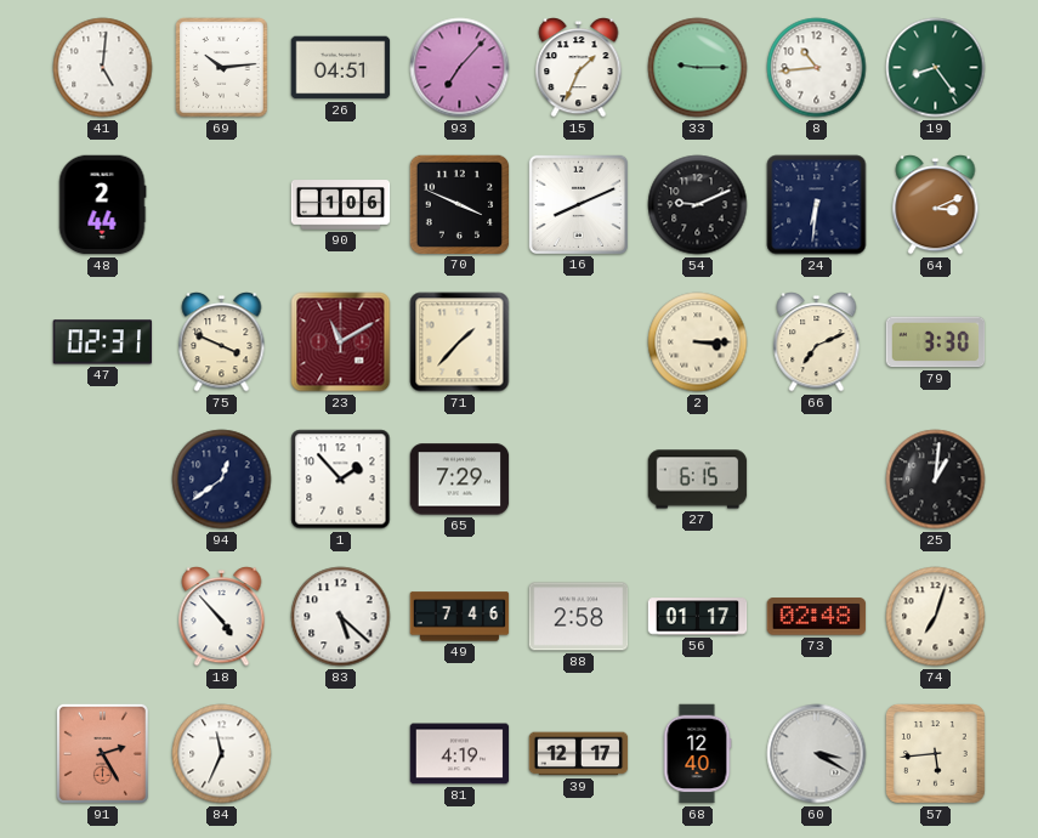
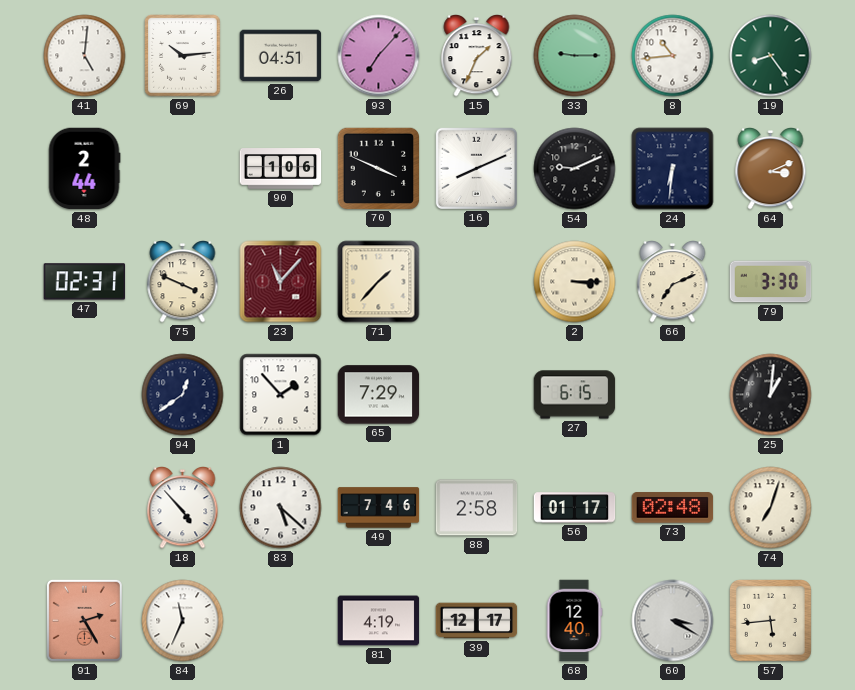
23: 11:10 -> 11:07
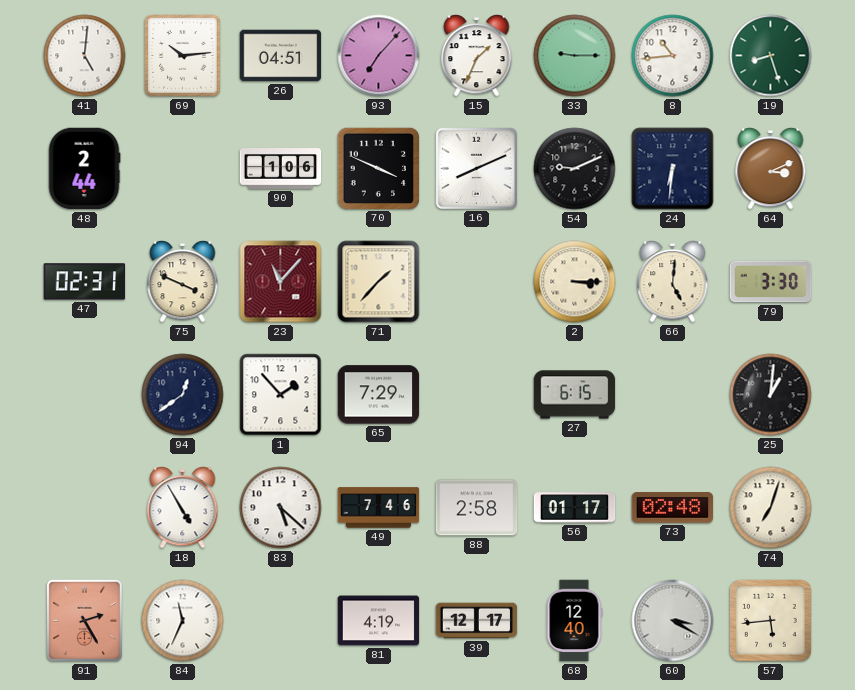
19: 8:24 -> 8:27
66: 7:11 -> 5:01
18: 4:53 -> 4:55
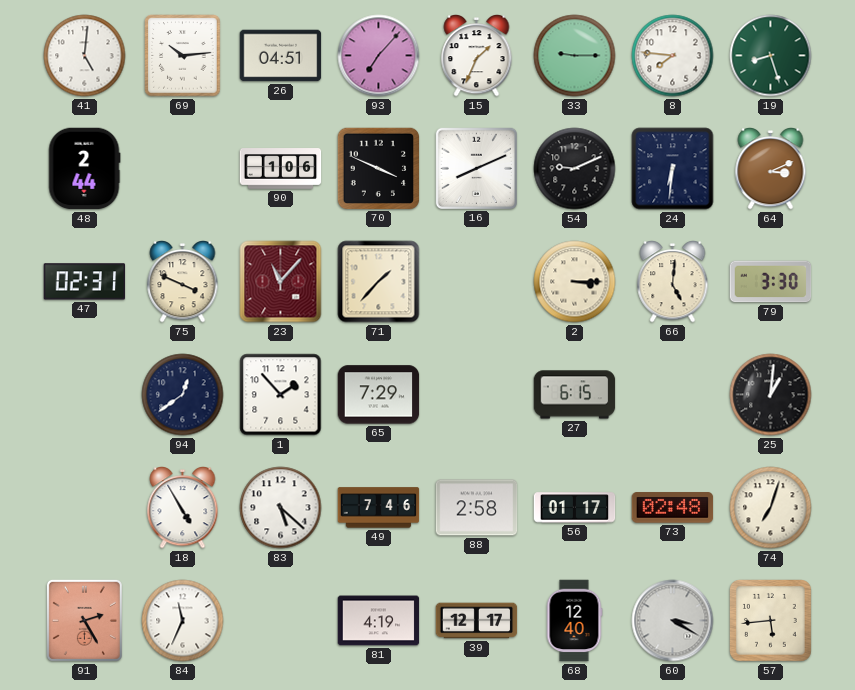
8: 10:44 -> 7:46
